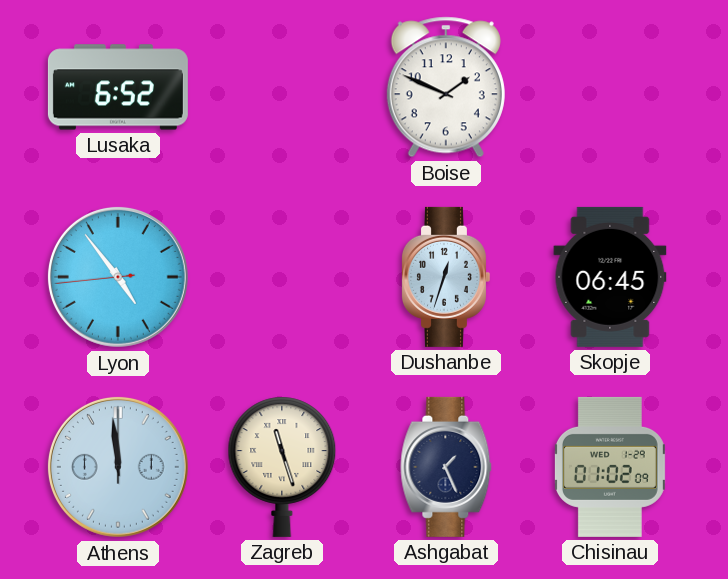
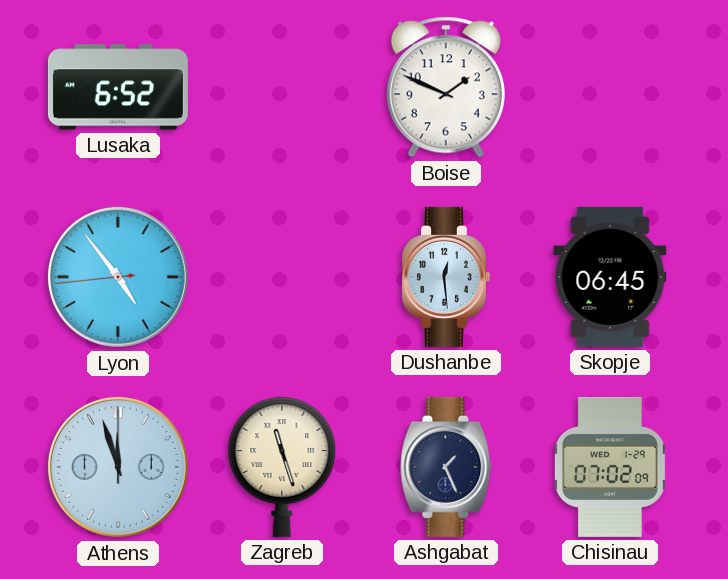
Dushanbe: 12:33 -> 12:29
Athens: 11:59 -> 11:57
Chisinau: 01:02 -> 07:02
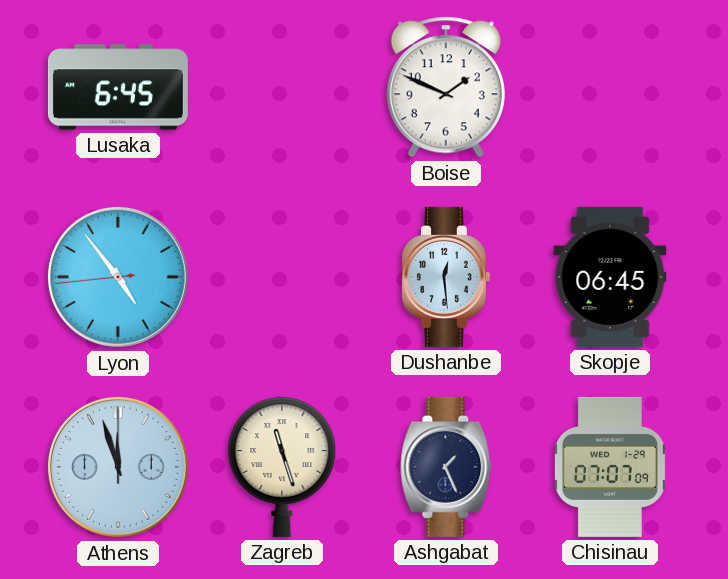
Lusaka: 6:52 -> 6:45
Chisinau: 07:02 -> 07:07
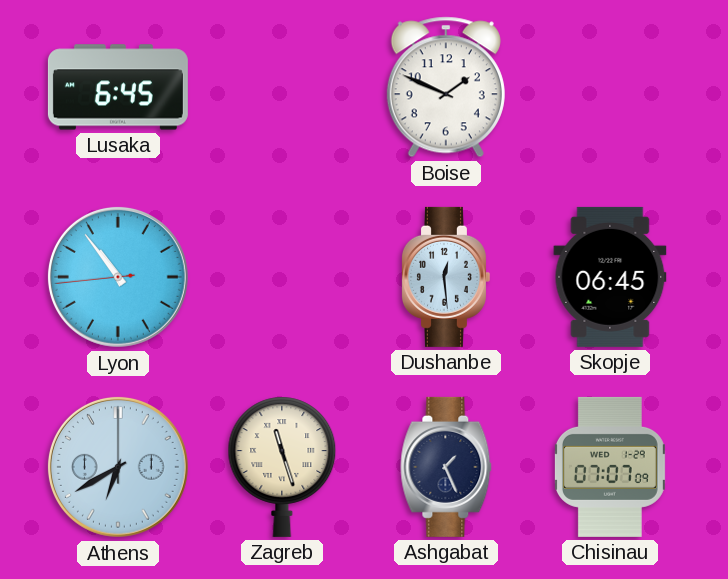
Lyon: 4:53 -> 10:53
Athens: 11:57 -> 6:40
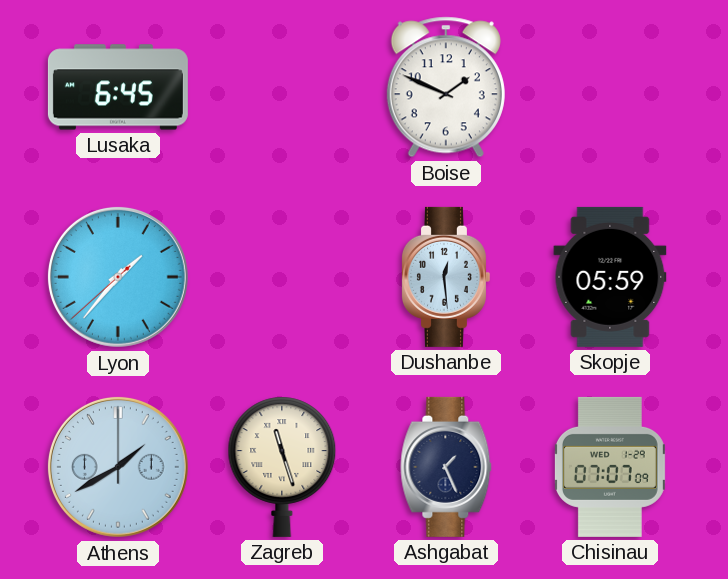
Lyon: 10:53 -> 1:36
Skopje: 06:45 -> 05:59
Athens: 6:40 -> 1:40
